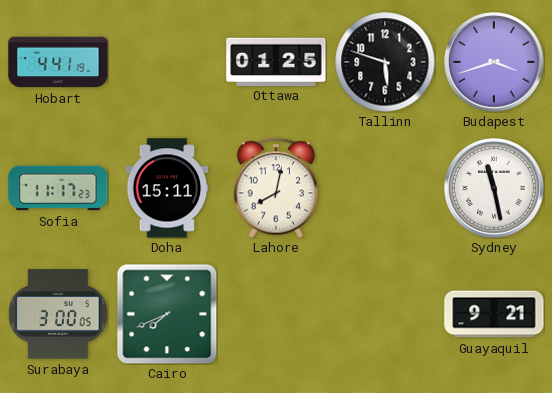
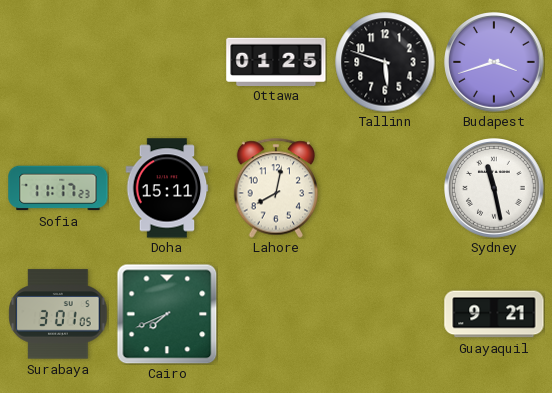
Hobart: 4:41 -> none
Surabaya: 3:00 -> 3:01
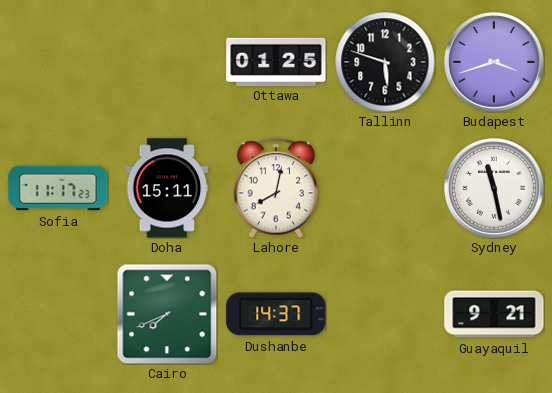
Surabaya: 3:01 -> none
Dushanbe: none -> 14:37
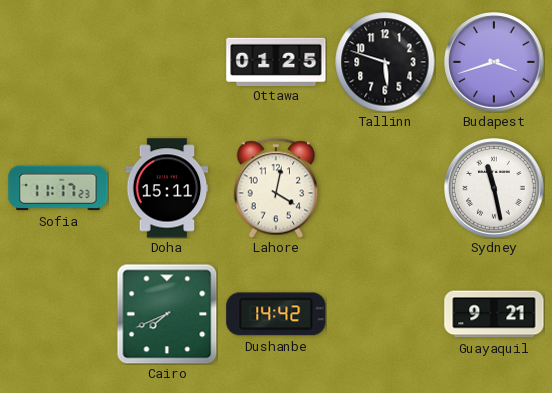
Lahore: 8:02 -> 4:02
Dushanbe: 14:37 -> 14:42
